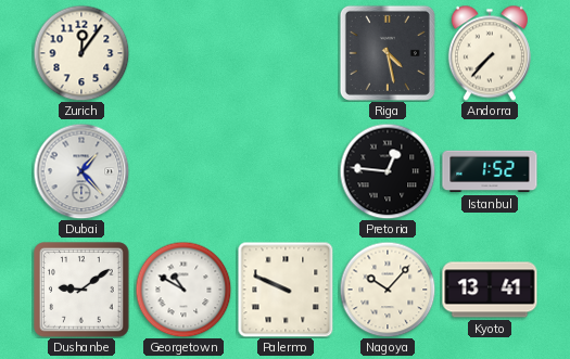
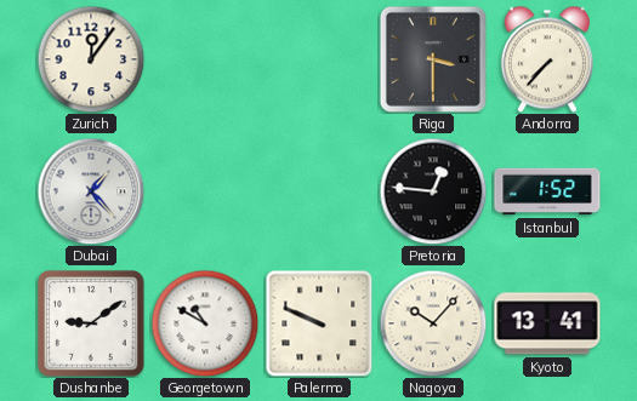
Riga: 4:28 -> 3:30
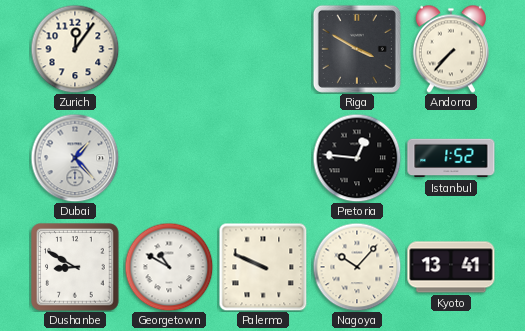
Riga: 3:30 -> 3:50
Dushanbe: 9:09 -> 8:50
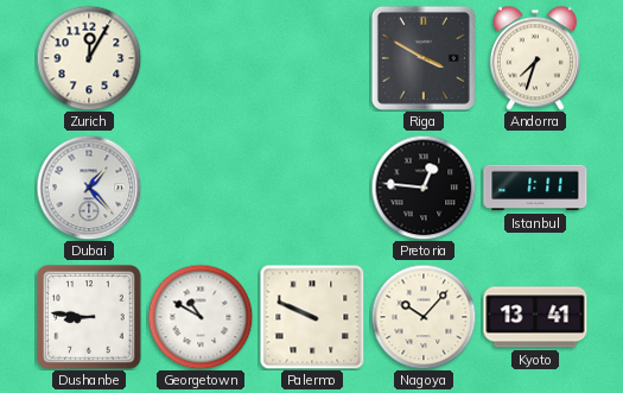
Zurich: 12:06 -> 12:05
Andorra: 7:37 -> 7:33
Istanbul: 1:52 -> 1:11
Dushanbe: 8:50 -> 8:46
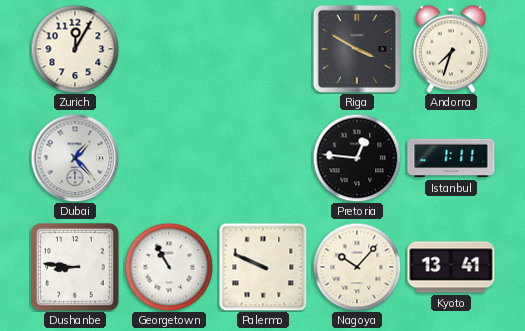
Georgetown: 10:50 -> 10:55
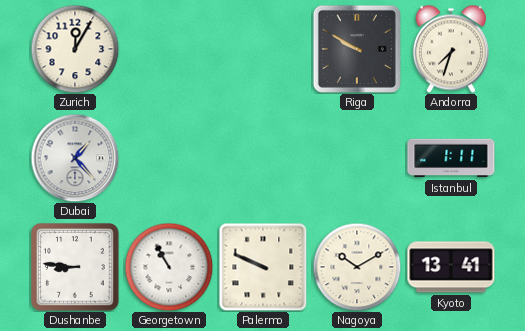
Riga: 3:50 -> 9:50
Pretoria: 12:46 -> none
Nagoya: 10:07 -> 10:10
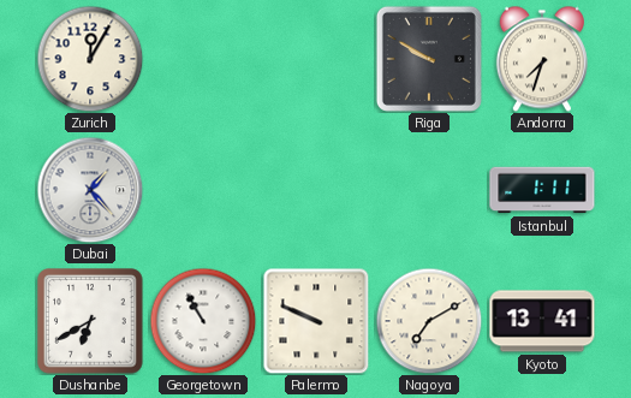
Dushanbe: 8:46 -> 6:40
Nagoya: 10:10 -> 7:10
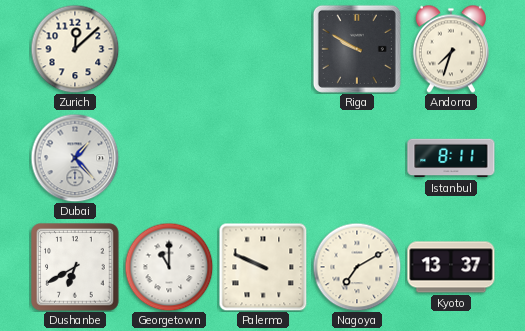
Zurich: 12:05 -> 12:08
Istanbul: 1:11 -> 8:11
Georgetown: 10:55 -> 11:00
Kyoto: 13:41 -> 13:37
